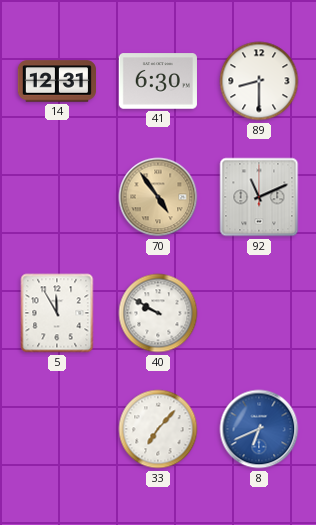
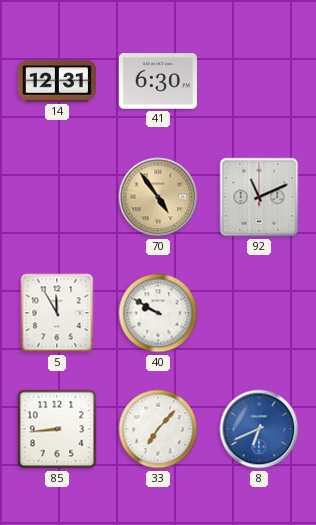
89: 8:30 -> none
85: none -> 8:44
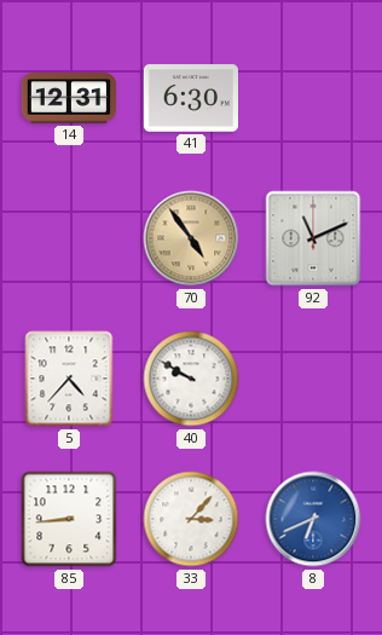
5: 11:55 -> 4:37
33: 7:07 -> 3:07
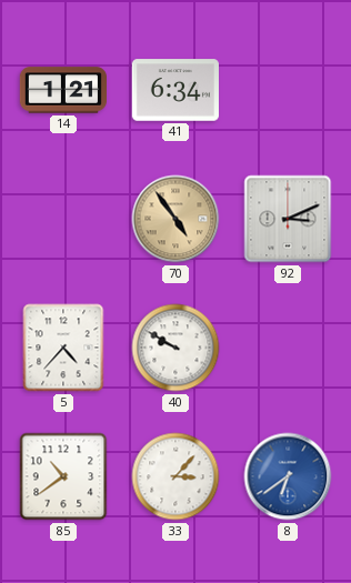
14: 12:31 -> 1:21
41: 6:30 -> 6:34
92: 11:11 -> 3:11
85: 8:44 -> 10:39
8: 6:41 -> 6:39
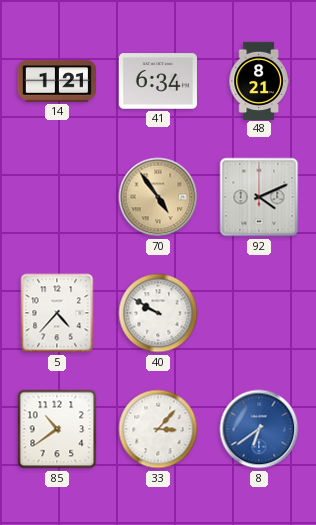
48: none -> 8:21
92: 3:11 -> 4:11
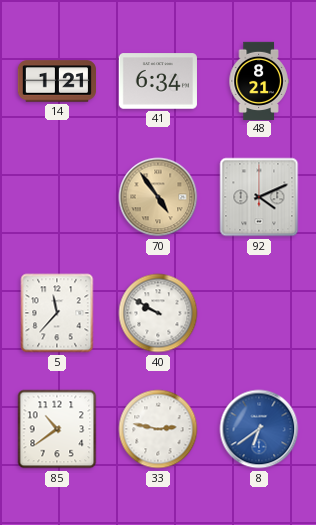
5: 4:37 -> 11:37
33: 3:07 -> 2:47
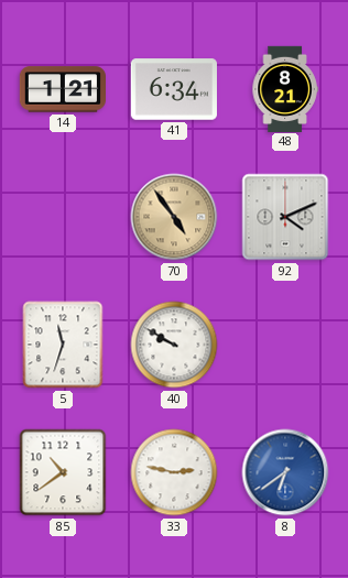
5: 11:37 -> 11:33
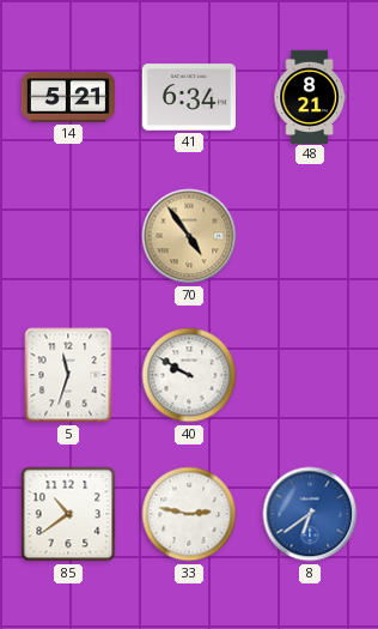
14: 1:21 -> 5:21
92: 4:11 -> none
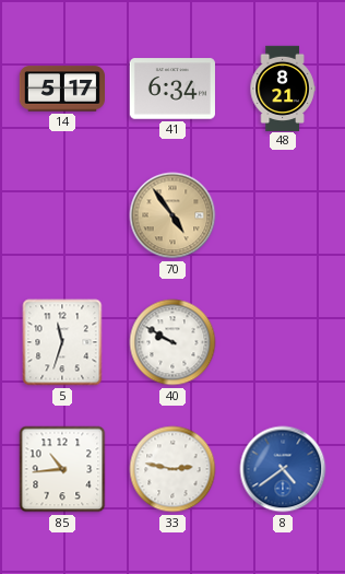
14: 5:21 -> 5:17
85: 10:39 -> 10:44
8: 6:39 -> 4:39
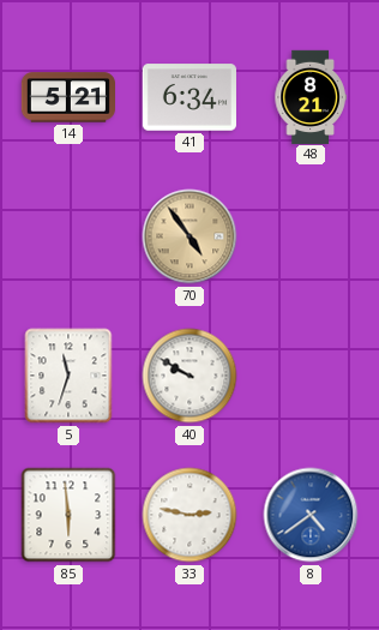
14: 5:17 -> 5:21
85: 10:44 -> 5:59
